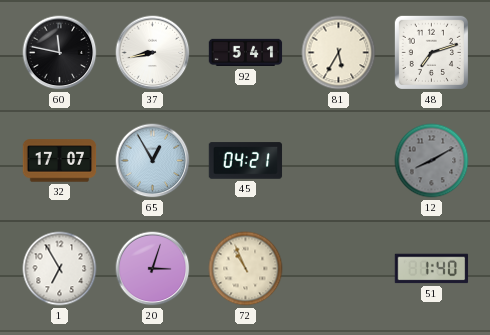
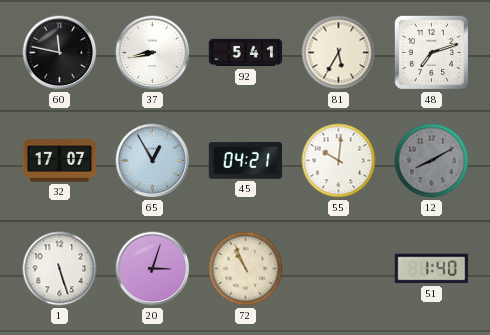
55: none -> 10:01
1: 6:55 -> 5:27
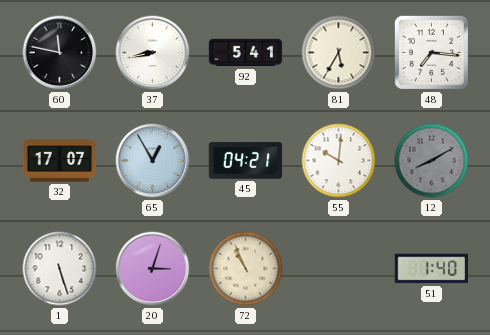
48: 7:12 -> 7:16
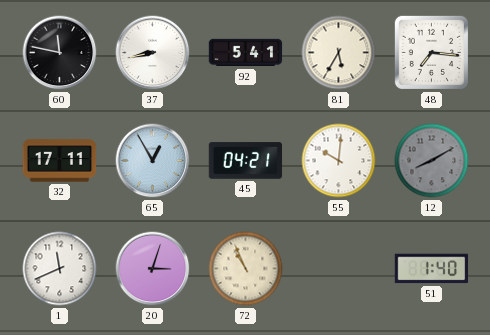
32: 17:07 -> 17:11
1: 5:27 -> 11:41
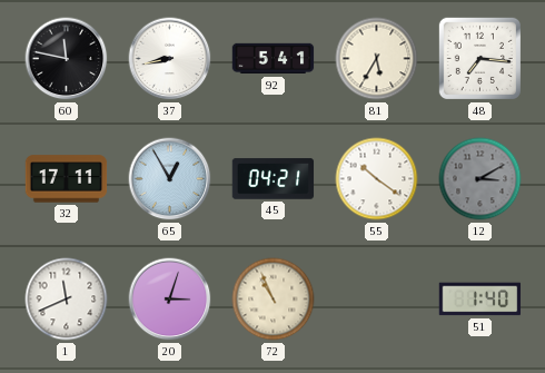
55: 10:01 -> 10:21
12: 8:10 -> 3:10
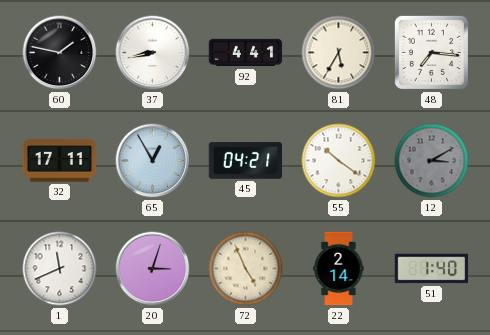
60: 11:47 -> 1:47
92: 5:41 -> 4:41
72: 10:56 -> 4:56
22: none -> 2:14
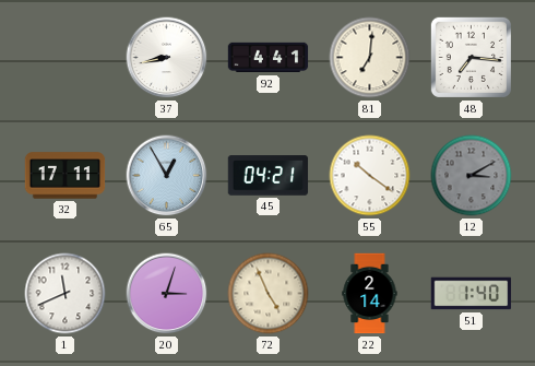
60: 1:47 -> none
81: 5:35 -> 7:01
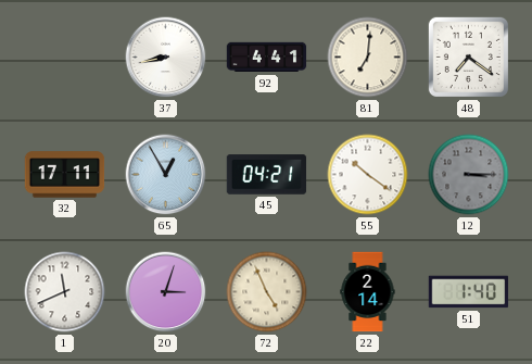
48: 7:16 -> 7:21
12: 3:10 -> 3:15
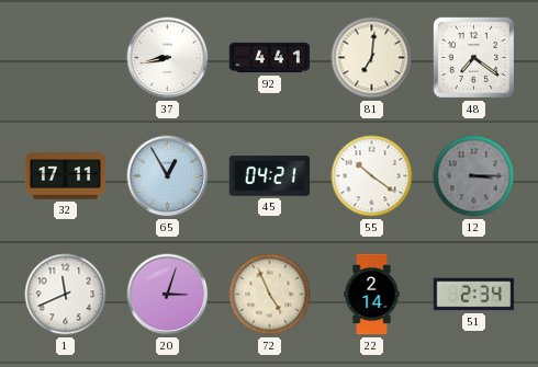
51: 1:40 -> 2:34
